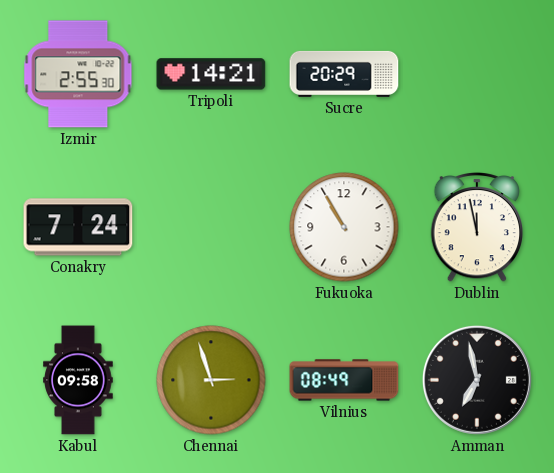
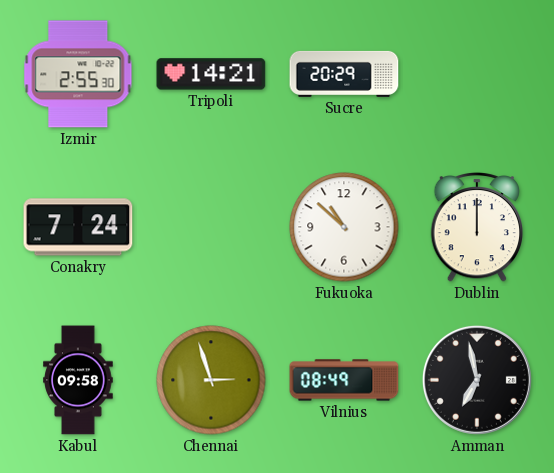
Fukuoka: 10:55 -> 10:52
Dublin: 11:58 -> 12:00
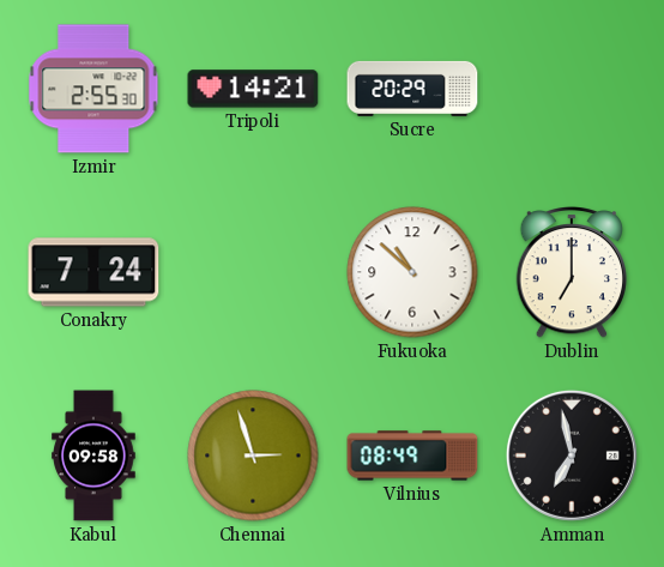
Dublin: 12:00 -> 7:00
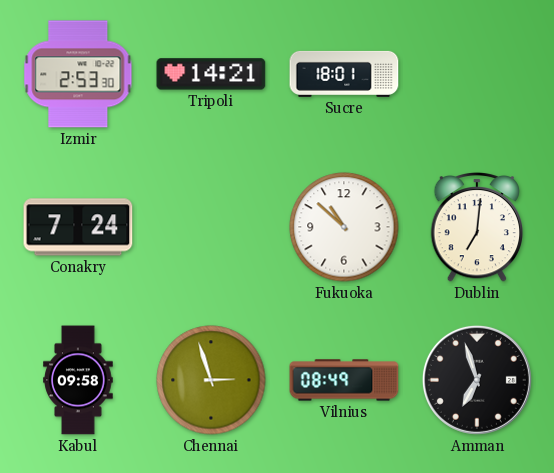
Izmir: 2:55 -> 2:53
Sucre: 20:29 -> 18:01
Dublin: 7:00 -> 7:01
Amman: 6:58 -> 6:57
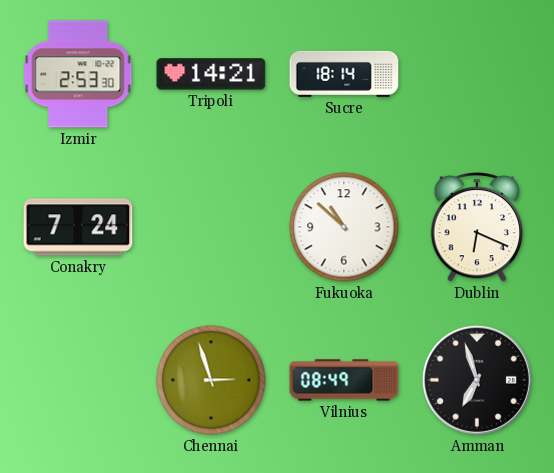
Sucre: 18:01 -> 18:14
Dublin: 7:01 -> 6:19
Kabul: 09:58 -> none
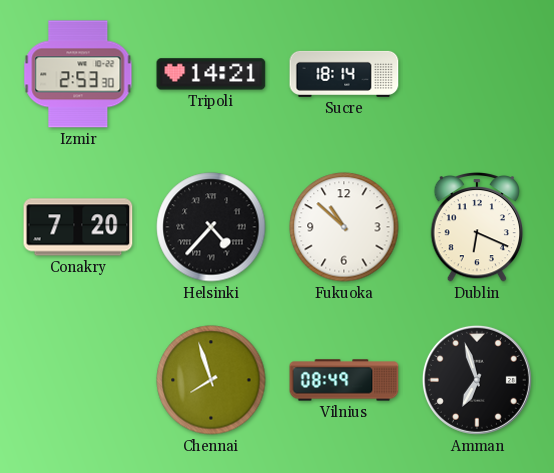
Conakry: 7:24 -> 7:20
Helsinki: none -> 4:37
Chennai: 2:57 -> 7:57
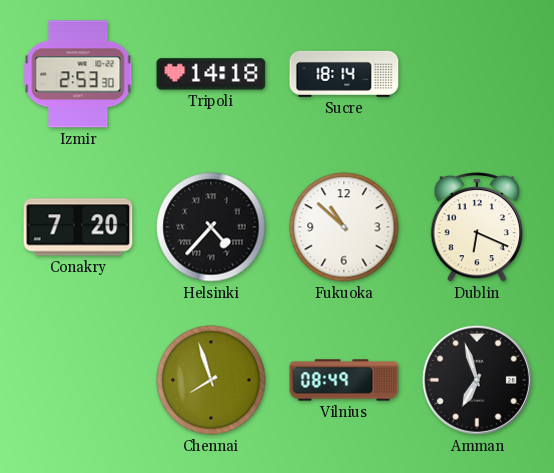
Tripoli: 14:21 -> 14:18
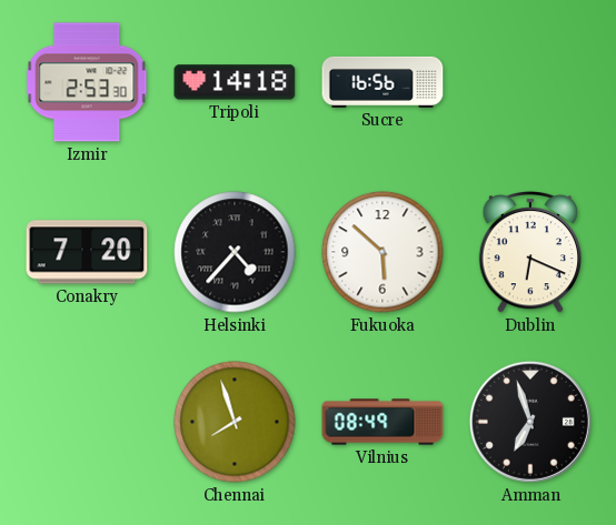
Sucre: 18:14 -> 16:56
Fukuoka: 10:52 -> 5:52
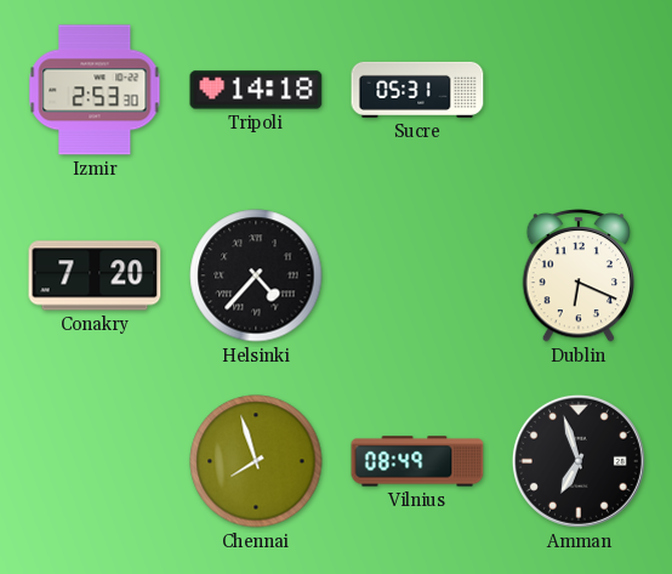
Sucre: 16:56 -> 05:31
Fukuoka: 5:52 -> none
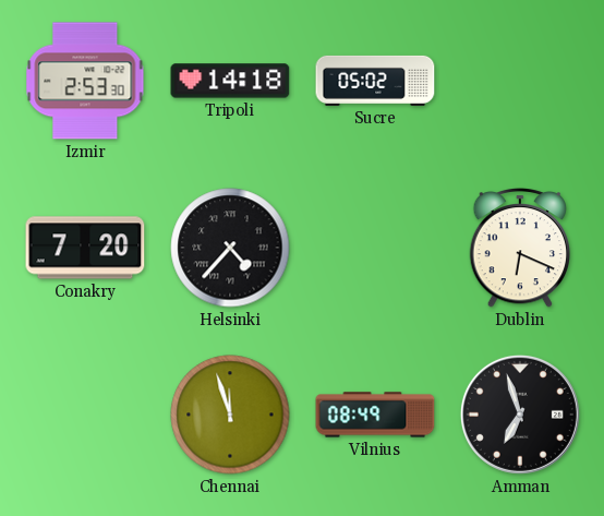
Sucre: 05:31 -> 05:02
Chennai: 7:57 -> 11:57
